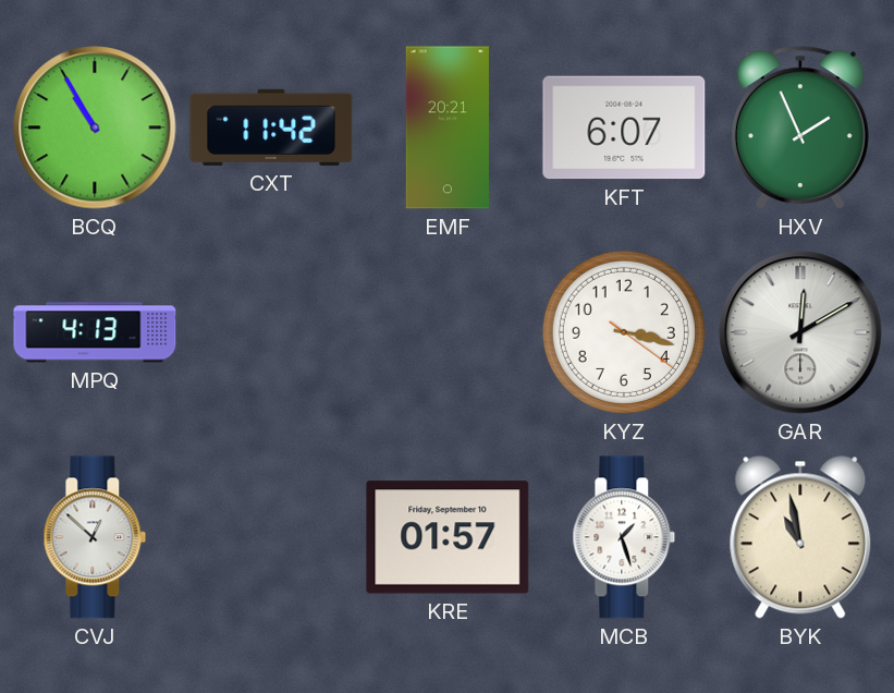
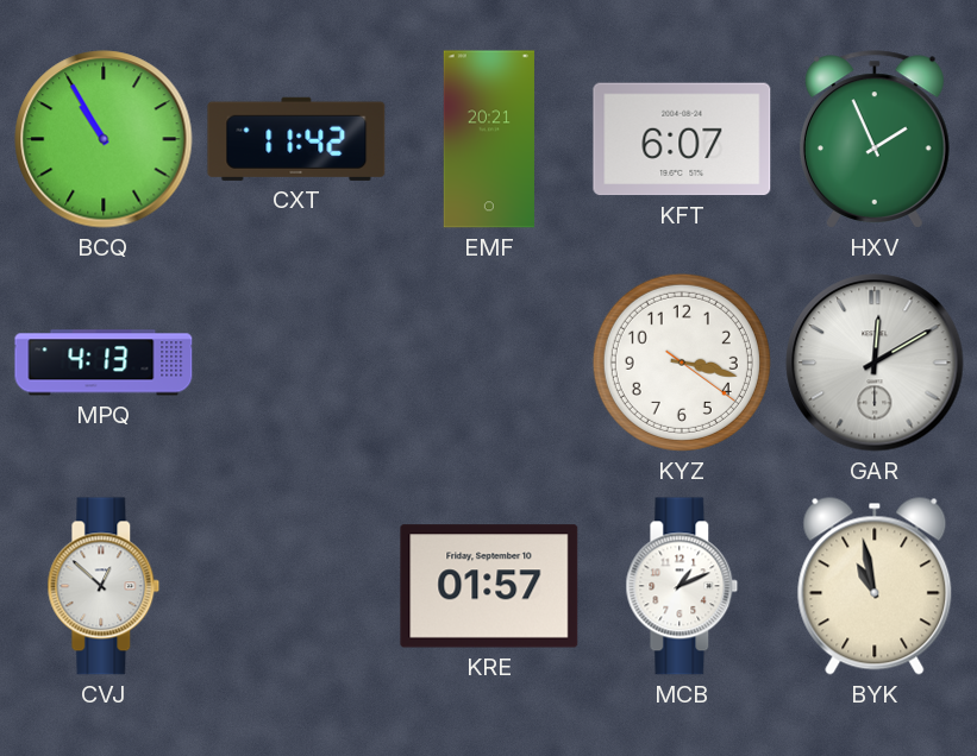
MCB: 1:27 -> 1:11
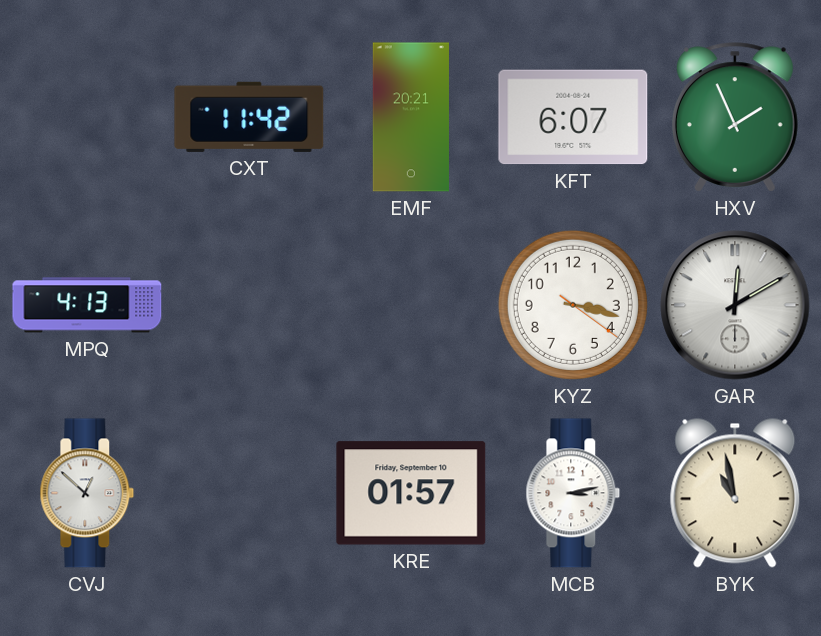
BCQ: 10:55 -> none
MCB: 1:11 -> 3:13
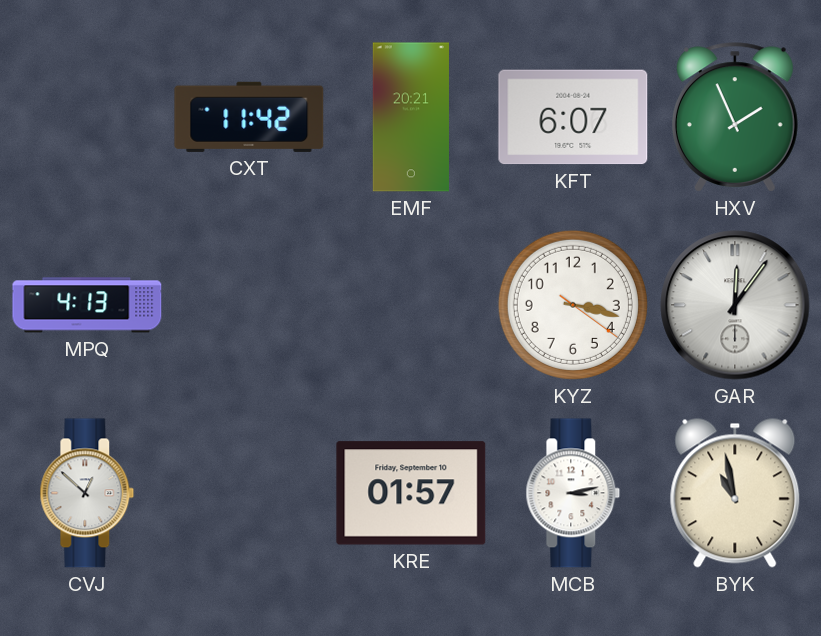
GAR: 12:10 -> 12:06
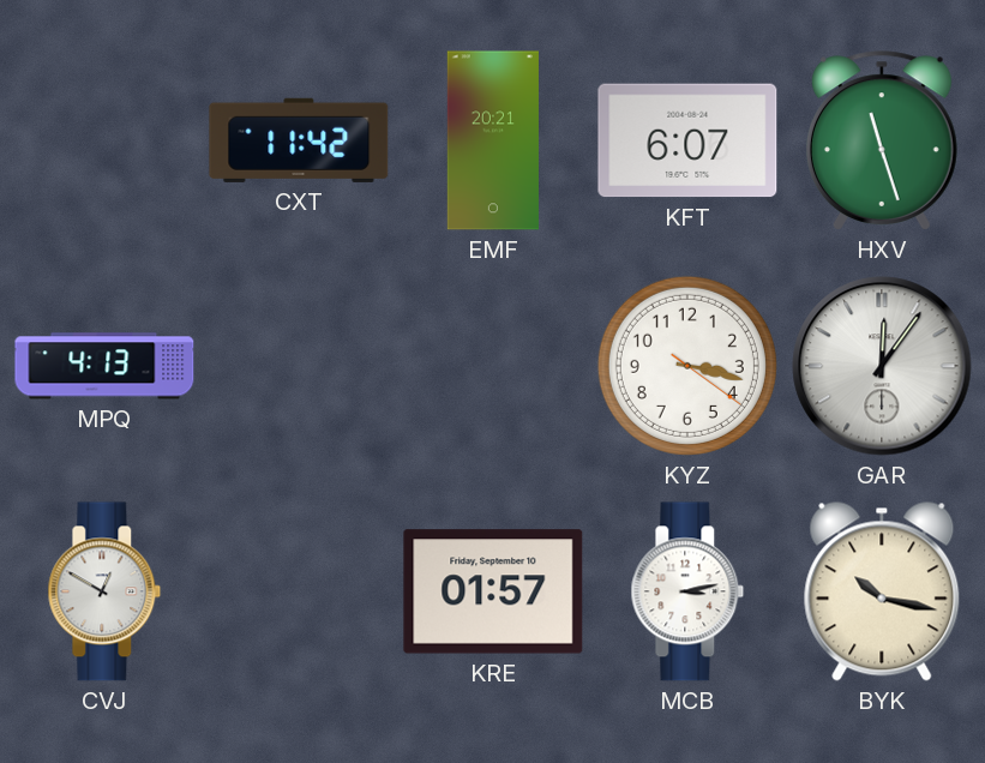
HXV: 1:56 -> 11:27
CVJ: 12:52 -> 12:50
BYK: 10:58 -> 10:17
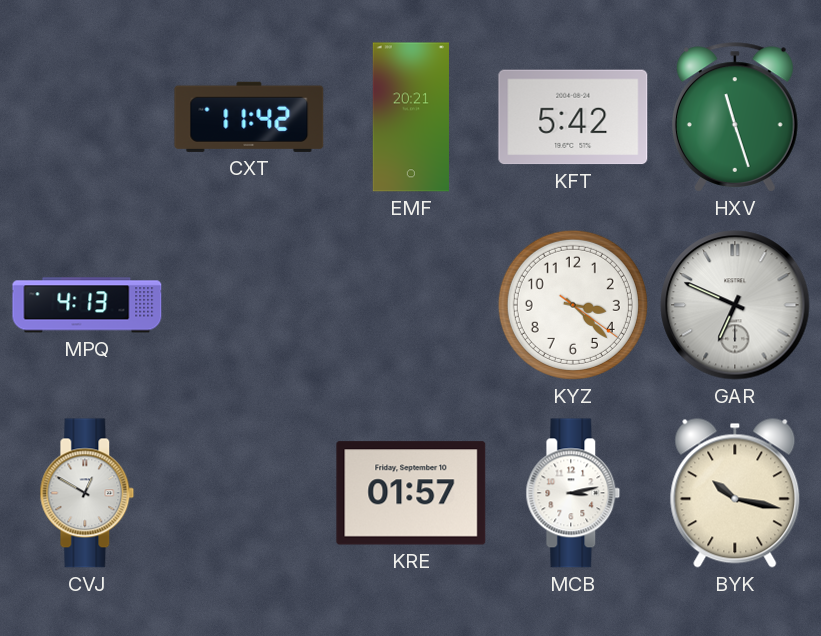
KFT: 6:07 -> 5:42
KYZ: 3:17 -> 3:22
GAR: 12:06 -> 6:49
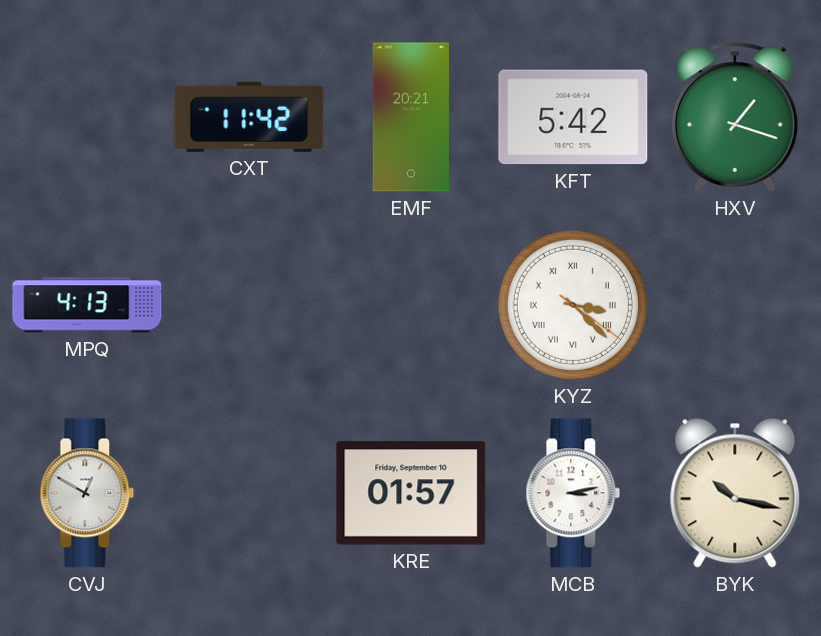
HXV: 11:27 -> 1:18
KYZ numerals: Arabic -> Roman
GAR: 6:49 -> none
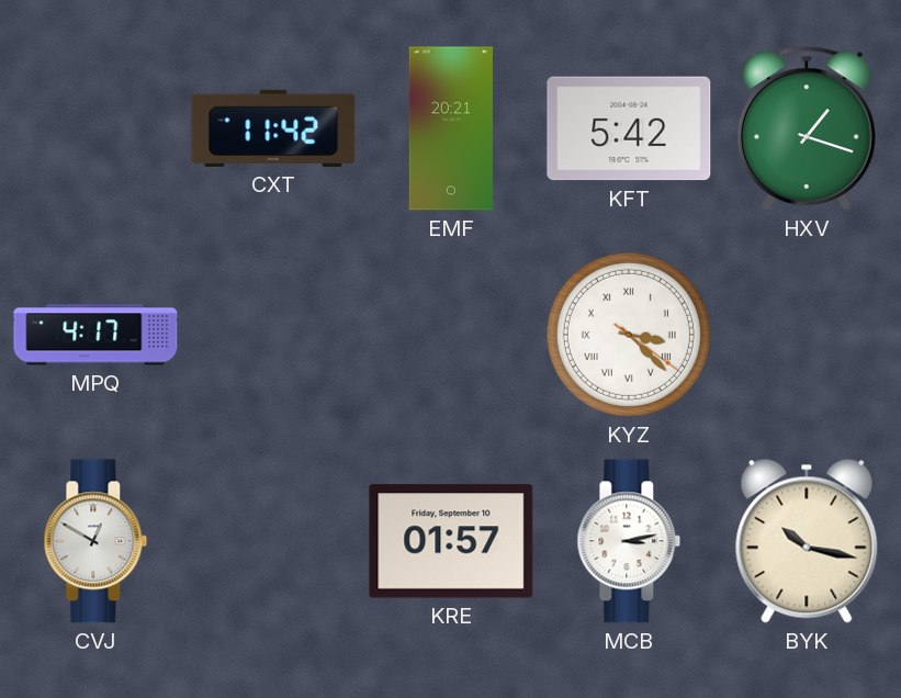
MPQ: 4:13 -> 4:17
